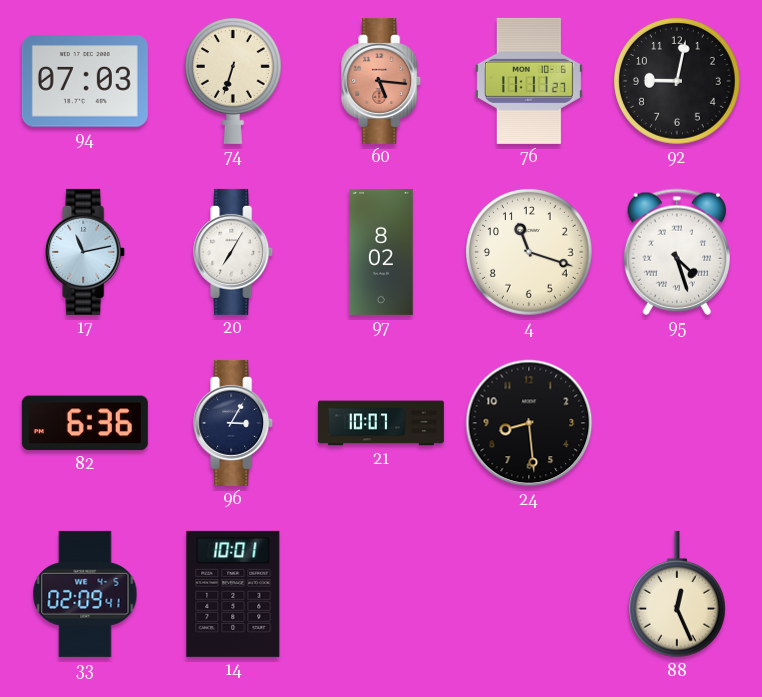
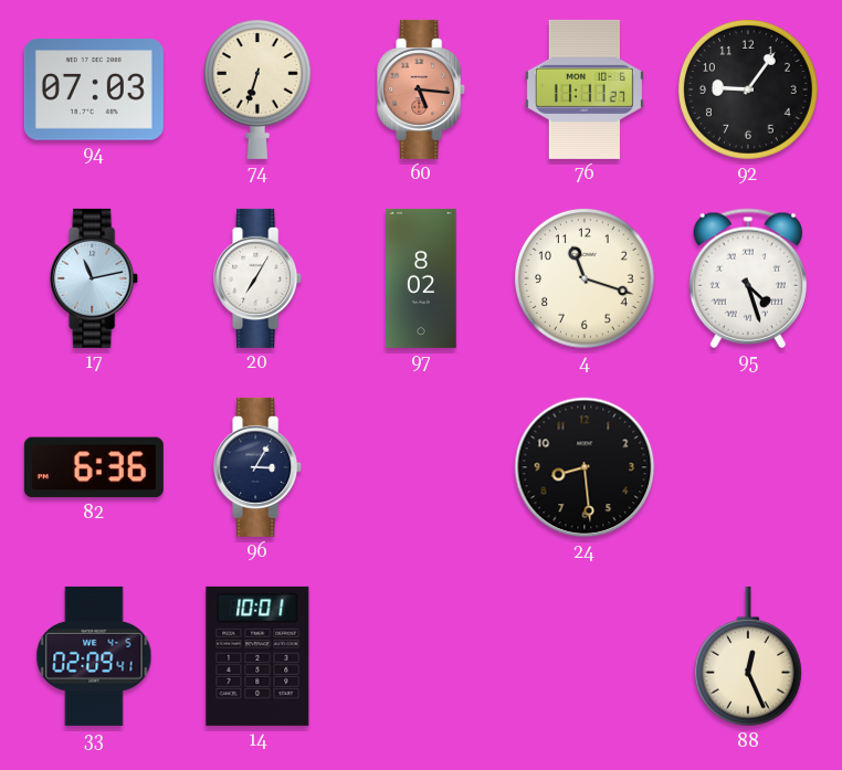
92: 9:02 -> 9:06
21: 10:07 -> none
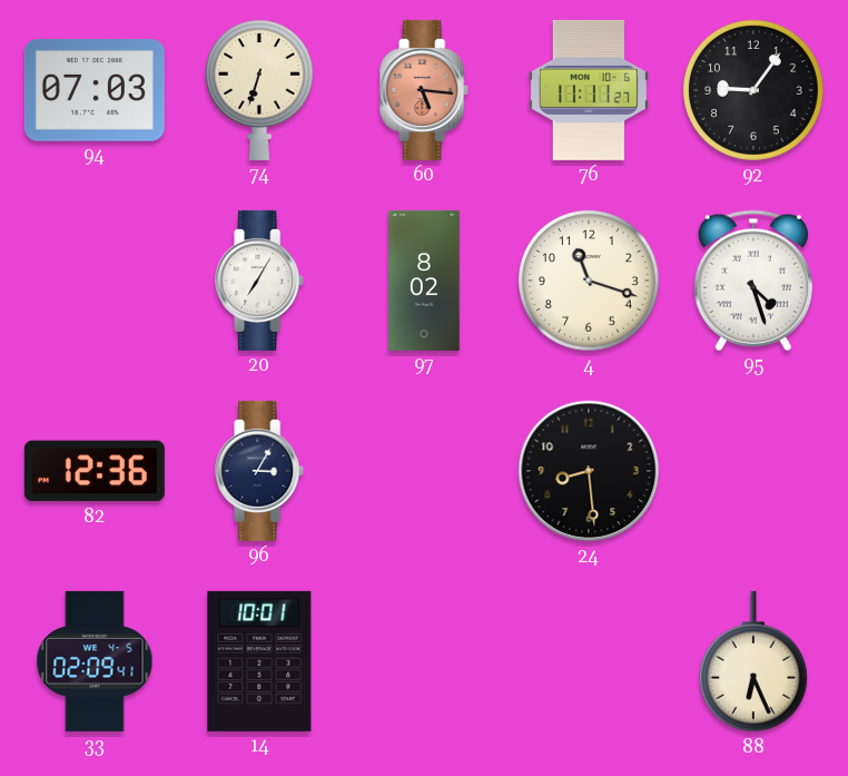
17: 11:13 -> none
82: 6:36 -> 12:36
88: 12:26 -> 6:26
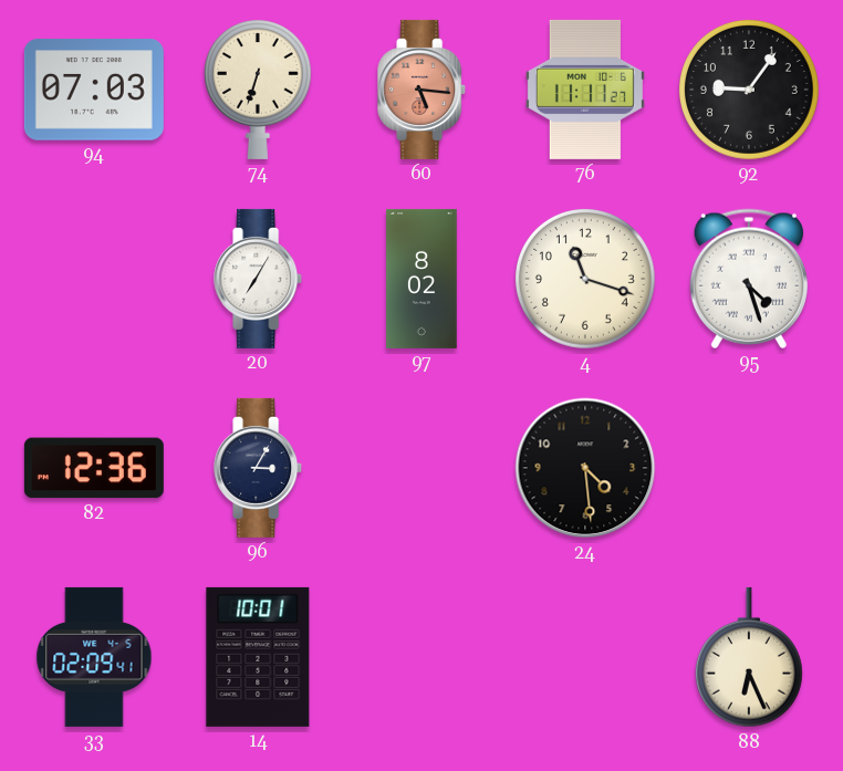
24: 8:29 -> 4:29
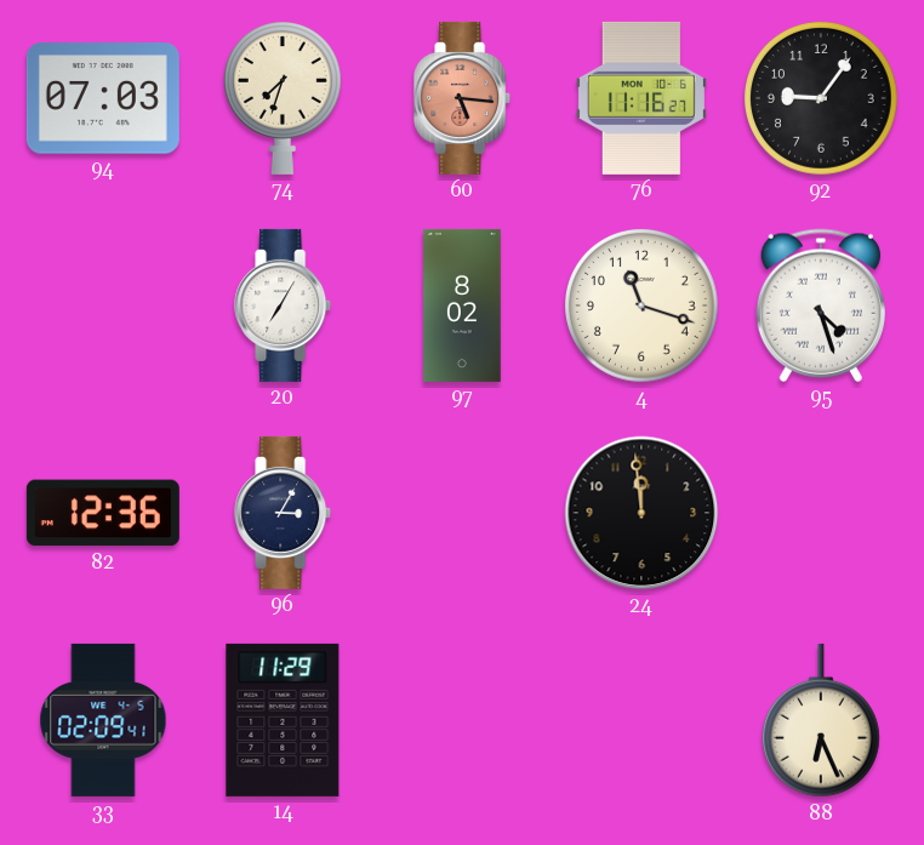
74: 6:33 -> 7:33
76: 11:11 -> 11:16
24: 4:29 -> 11:59
14: 10:01 -> 11:29
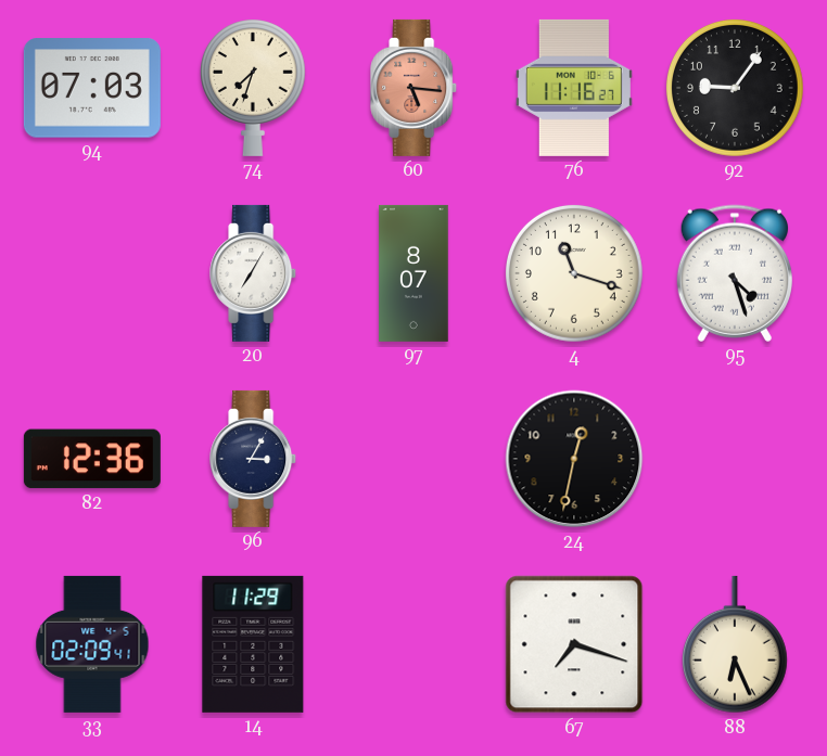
97: 8:02 -> 8:07
24: 11:59 -> 12:32
67: none -> 7:18
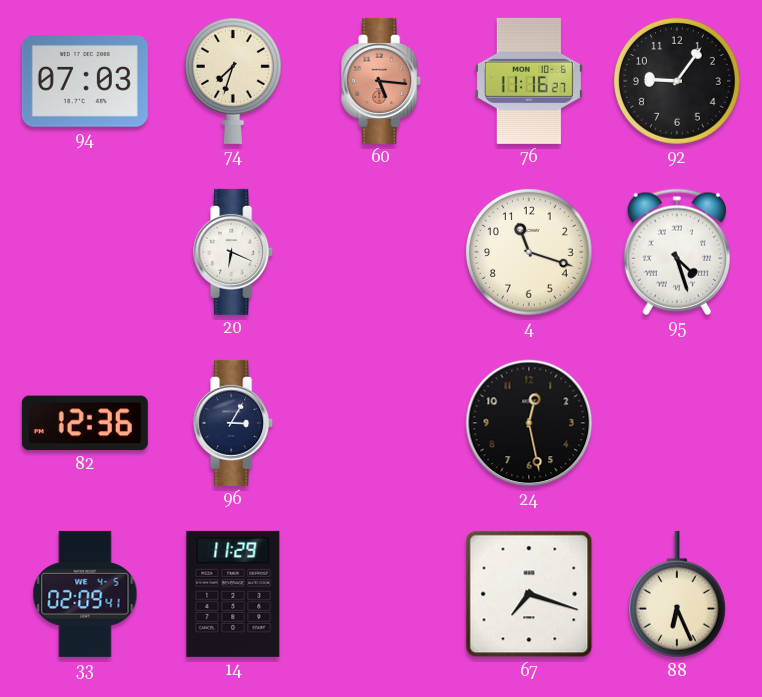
20: 7:05 -> 6:19
97: 8:07 -> none
24: 12:32 -> 12:28
